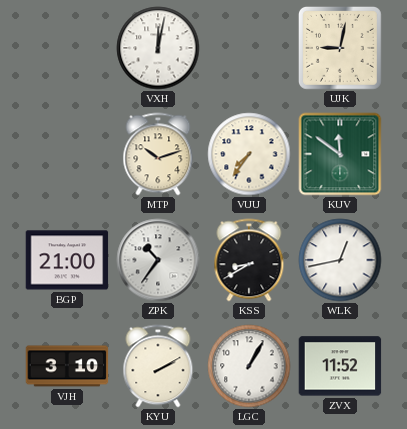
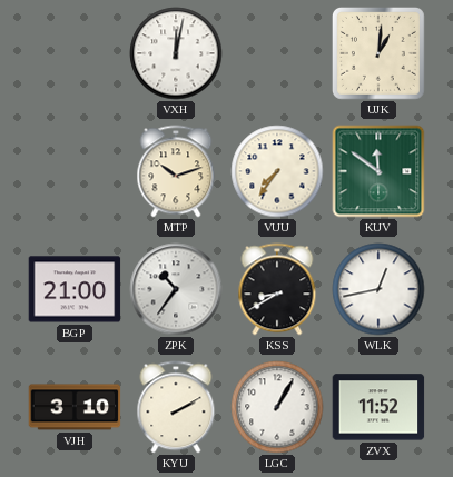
UJK: 9:02 -> 1:01
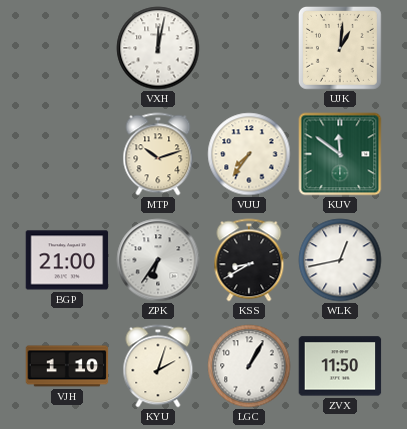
ZPK: 10:36 -> 6:36
VJH: 3:10 -> 1:10
KYU: 2:10 -> 2:03
ZVX: 11:52 -> 11:50
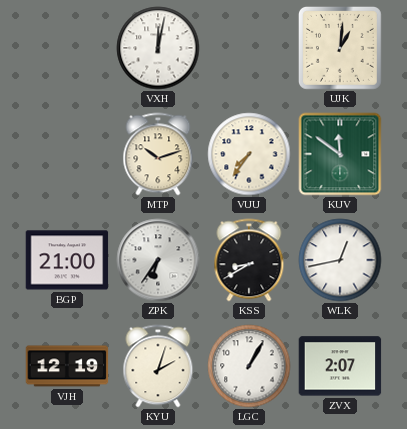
VJH: 1:10 -> 12:19
ZVX: 11:50 -> 2:07
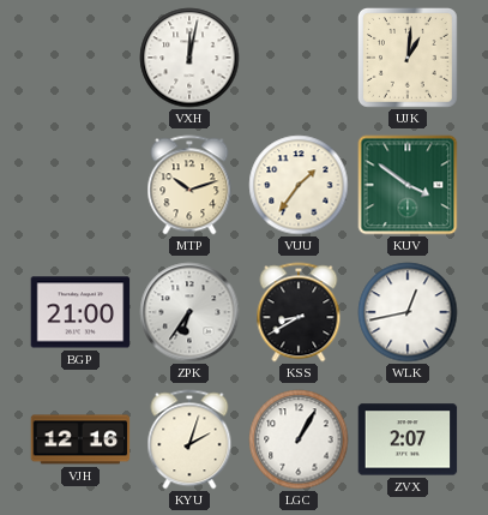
VUU: 7:36 -> 1:36
KUV: 11:51 -> 3:51
VJH: 12:19 -> 12:16
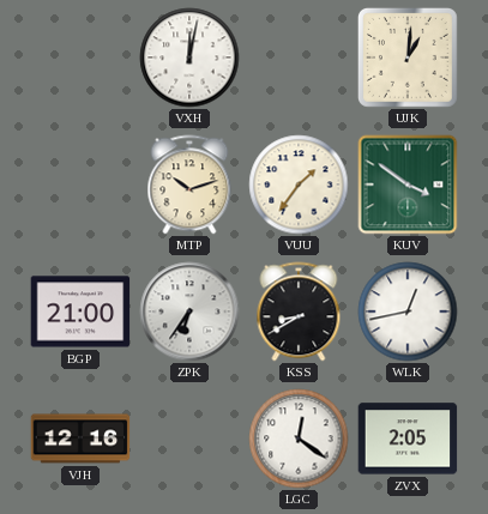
KYU: 2:03 -> none
LGC: 1:05 -> 12:21
ZVX: 2:07 -> 2:05
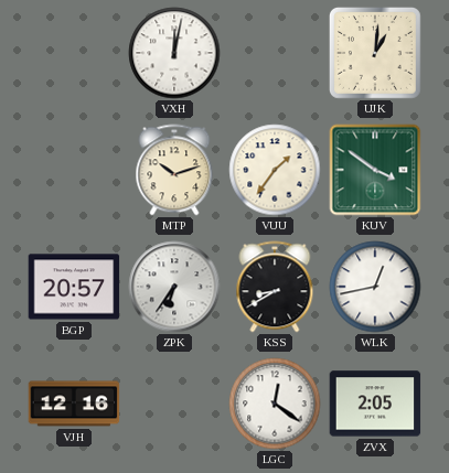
BGP: 21:00 -> 20:57
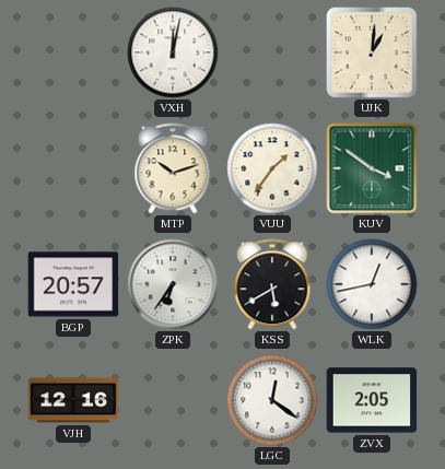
KSS: 8:40 -> 5:40
